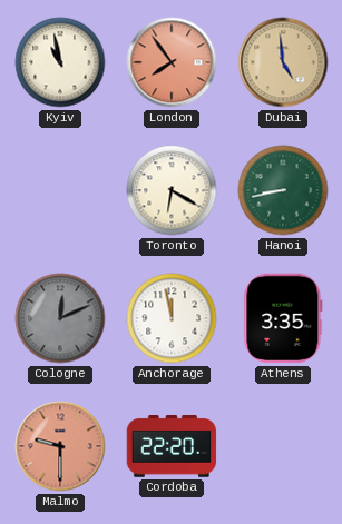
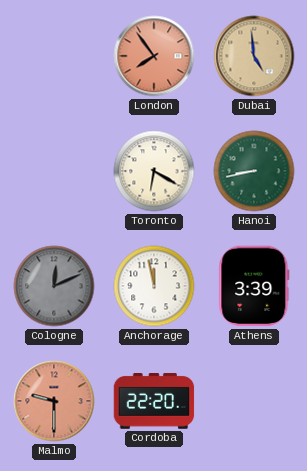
Kyiv: 10:58 -> none
Athens: 3:35 -> 3:39
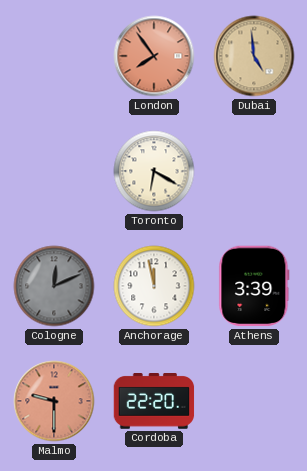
Hanoi: 8:43 -> none
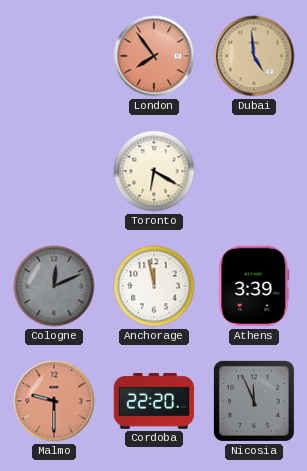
Nicosia: none -> 11:56
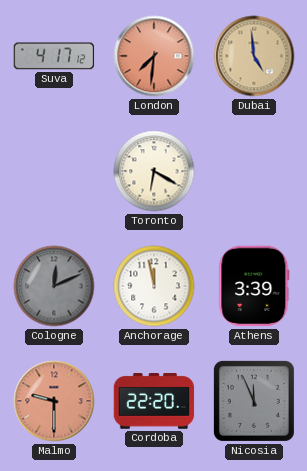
Suva: none -> 4:17
London: 7:54 -> 7:31
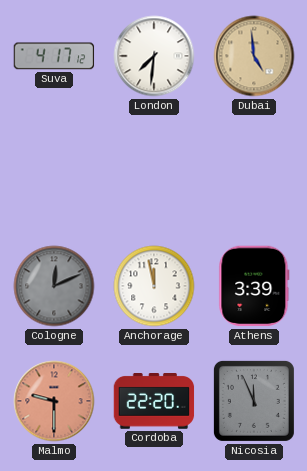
London dial: salmon -> white
Toronto: 6:20 -> none
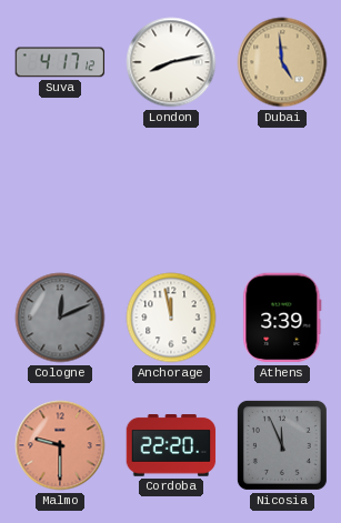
London: 7:31 -> 8:13
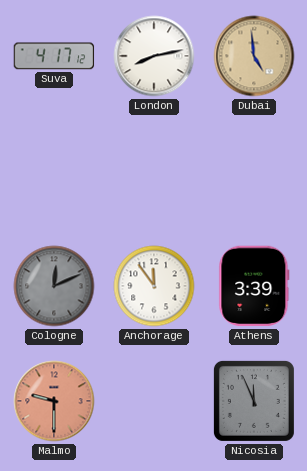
Anchorage: 11:58 -> 11:54
Cordoba: 22:20 -> none
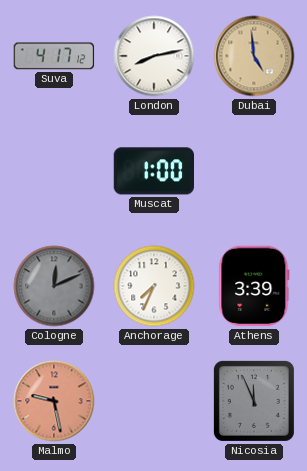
Muscat: none -> 1:00
Anchorage: 11:54 -> 7:34
Malmo: 9:30 -> 9:28
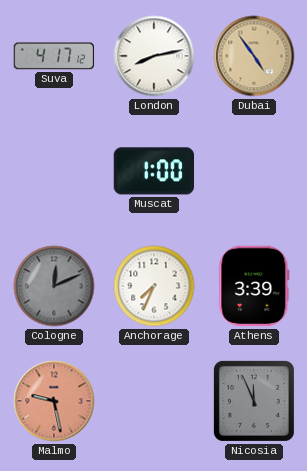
Dubai: 4:59 -> 4:54
